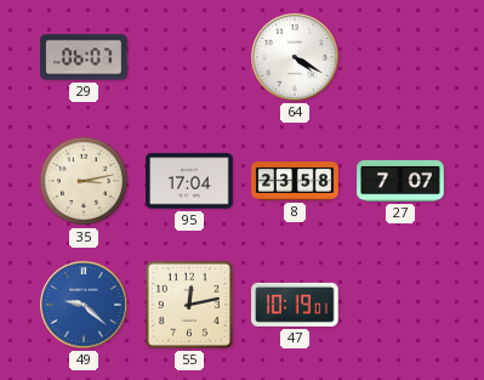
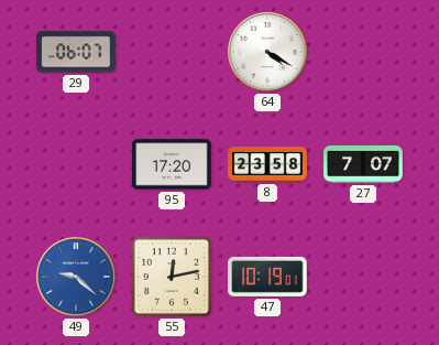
35: 3:13 -> none
95: 17:04 -> 17:20
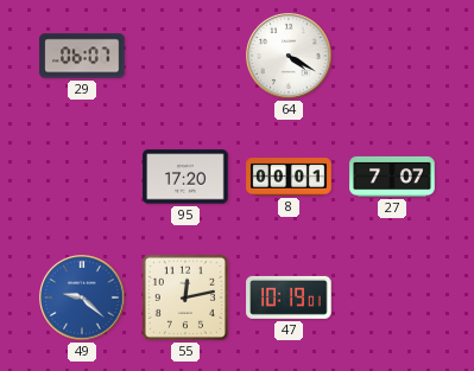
8: 23:58 -> 00:01
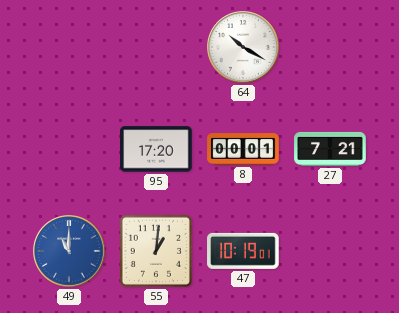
29: 06:07 -> none
64: 4:20 -> 10:20
27: 7:07 -> 7:21
49: 9:22 -> 11:00
55: 12:13 -> 1:01
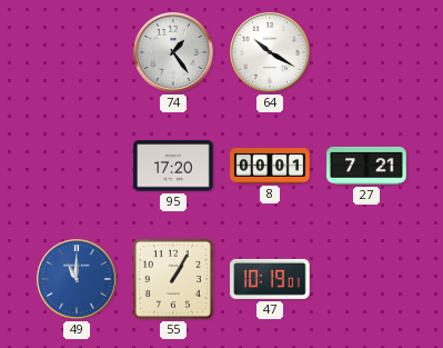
74: none -> 1:24
55: 1:01 -> 1:05
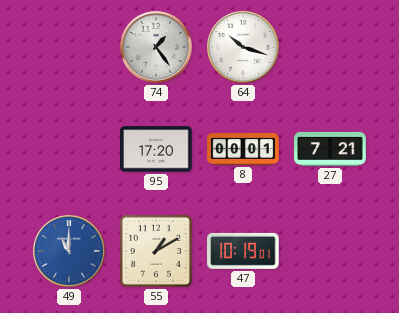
64: 10:20 -> 10:18
55: 1:05 -> 1:10
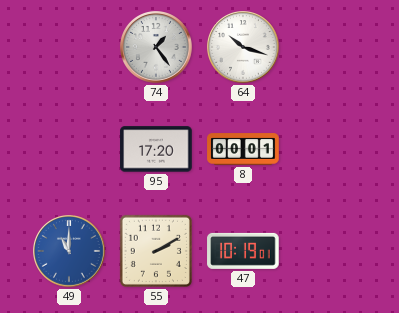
27: 7:21 -> none
55: 1:10 -> 2:10
